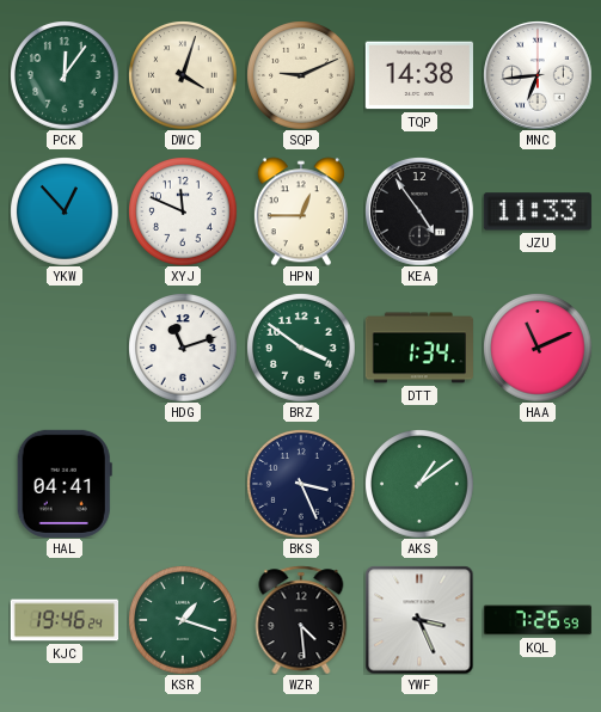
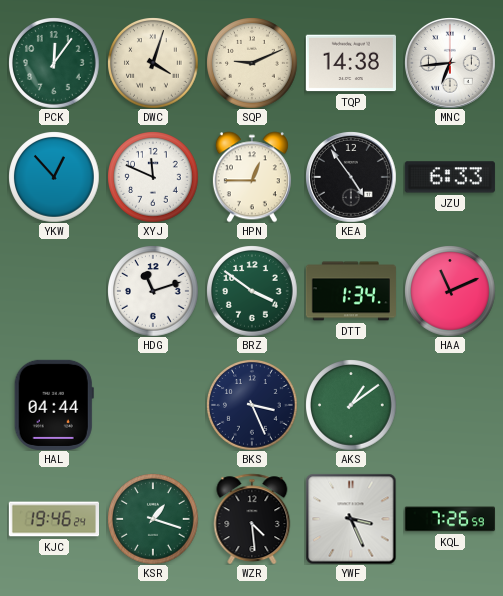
JZU: 11:33 -> 6:33
HAL: 04:41 -> 04:44
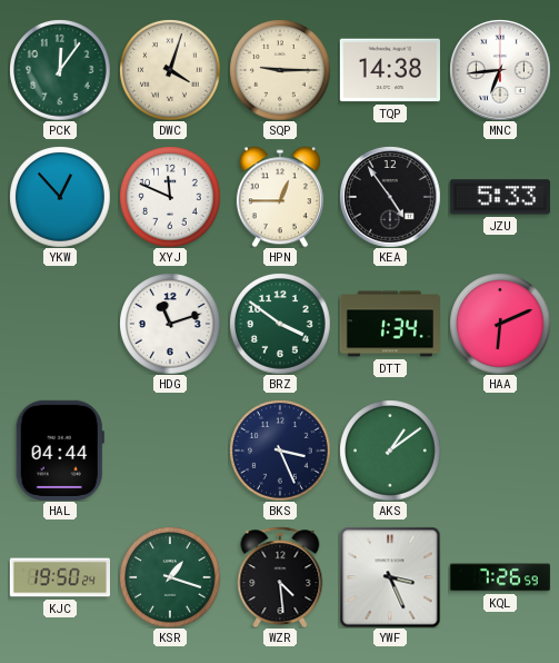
SQP: 9:11 -> 9:15
JZU: 6:33 -> 5:33
HAA: 11:11 -> 6:11
KJC: 19:46 -> 19:50
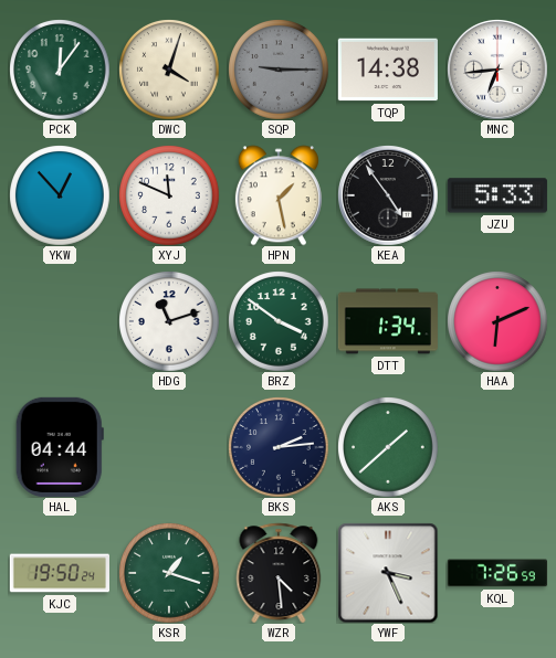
SQP dial: cream -> grey
HPN: 12:45 -> 1:28
BKS: 3:26 -> 2:14
AKS: 1:09 -> 1:38
